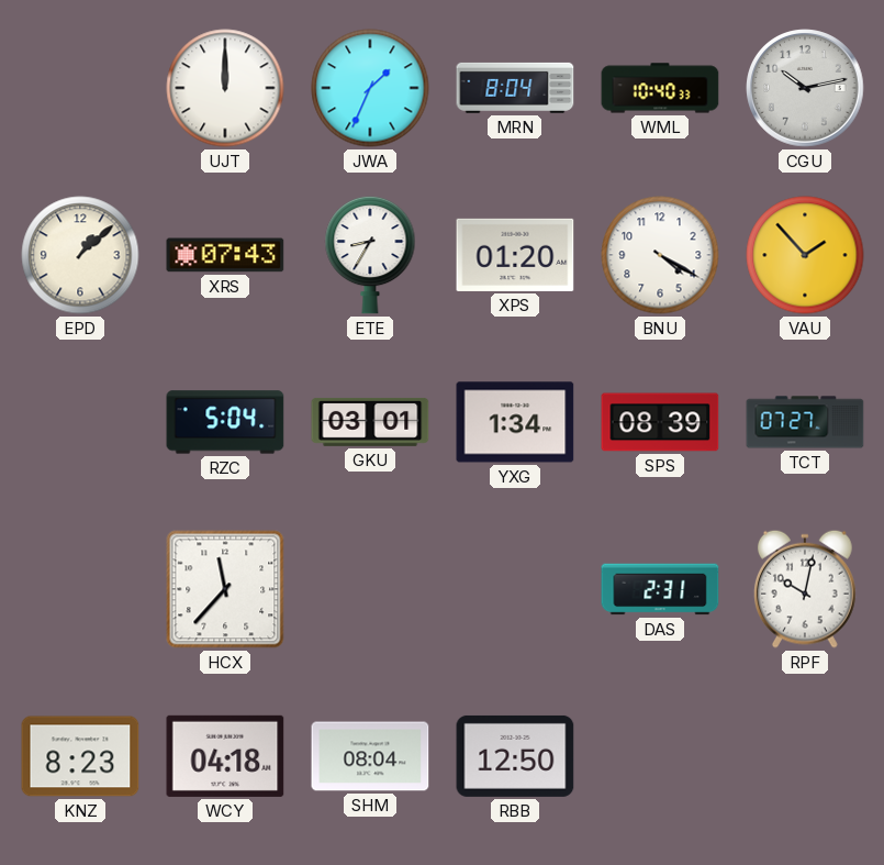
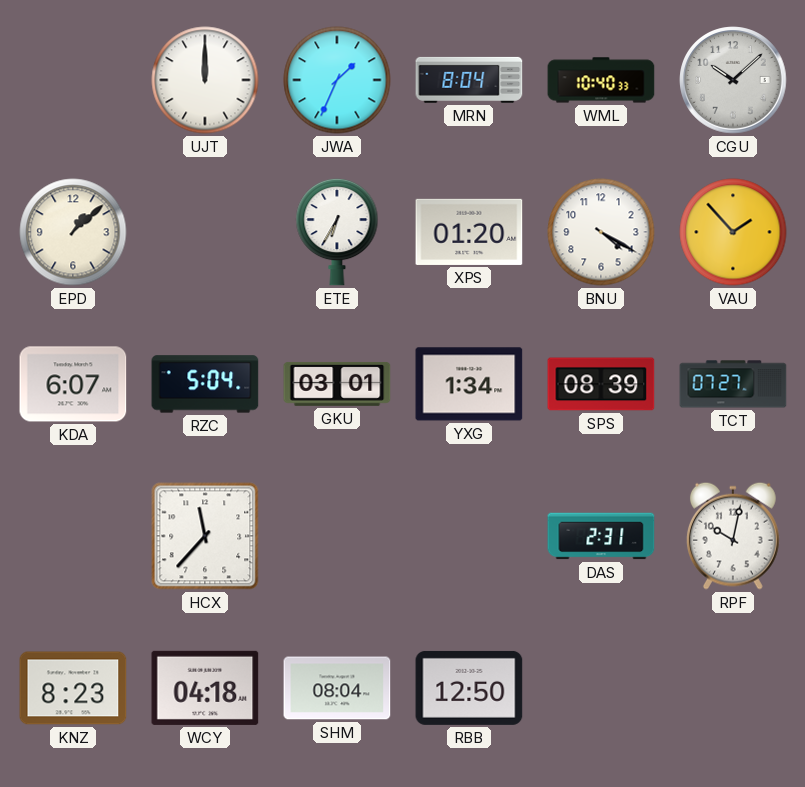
CGU: 10:13 -> 10:08
XRS: 07:43 -> none
ETE: 8:35 -> 6:35
KDA: none -> 6:07
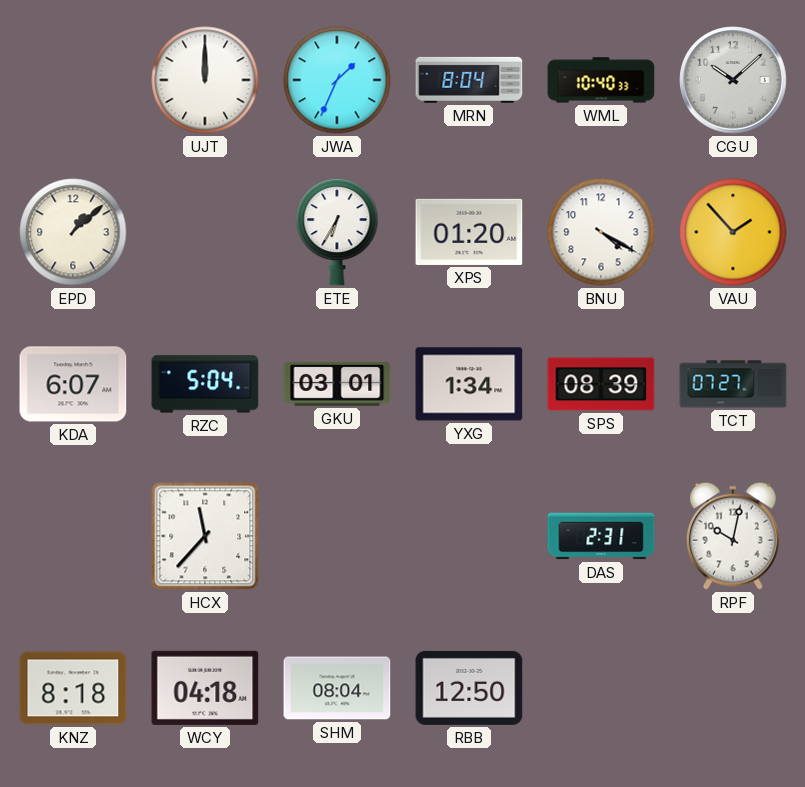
KNZ: 8:23 -> 8:18
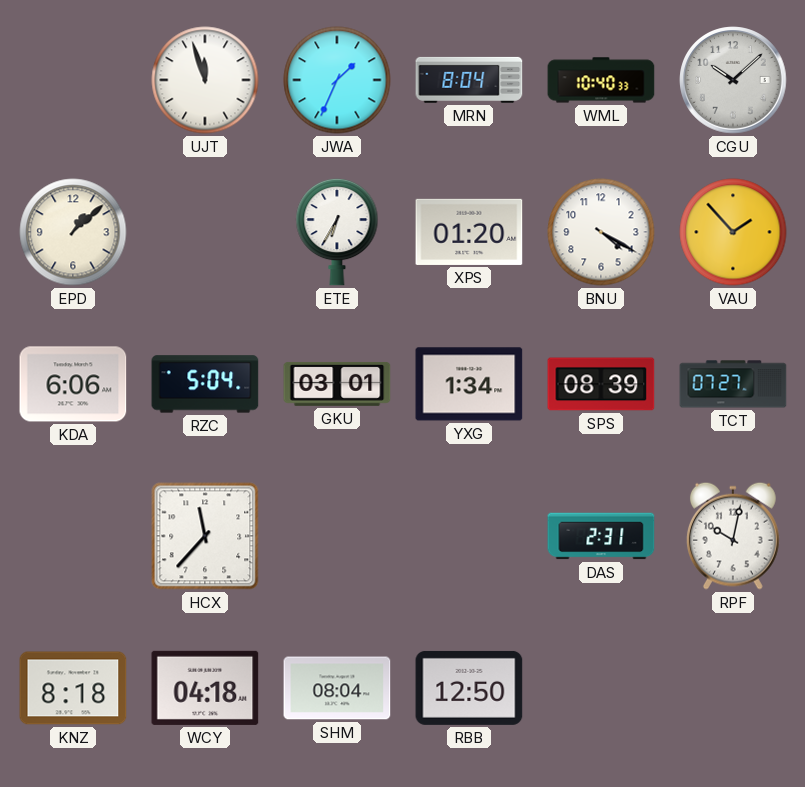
UJT: 12:00 -> 11:57
KDA: 6:07 -> 6:06
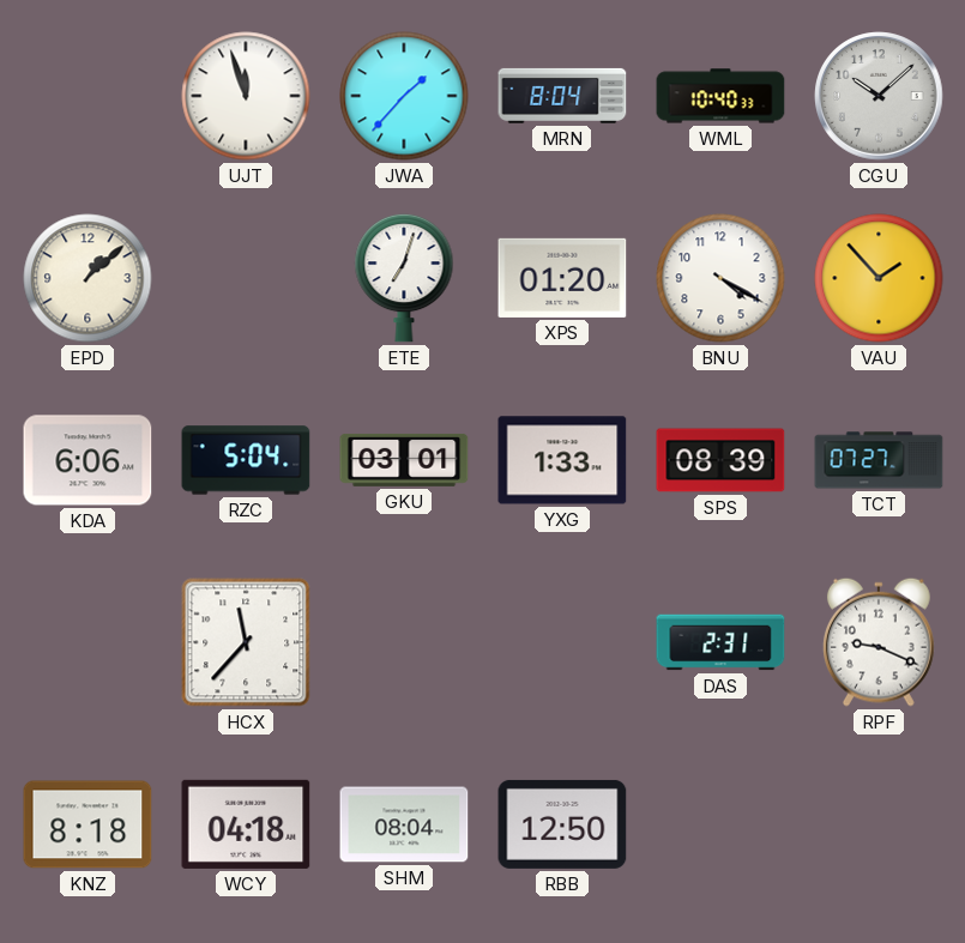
JWA: 1:34 -> 1:37
ETE: 6:35 -> 7:03
YXG: 1:34 -> 1:33
RPF: 10:02 -> 9:19
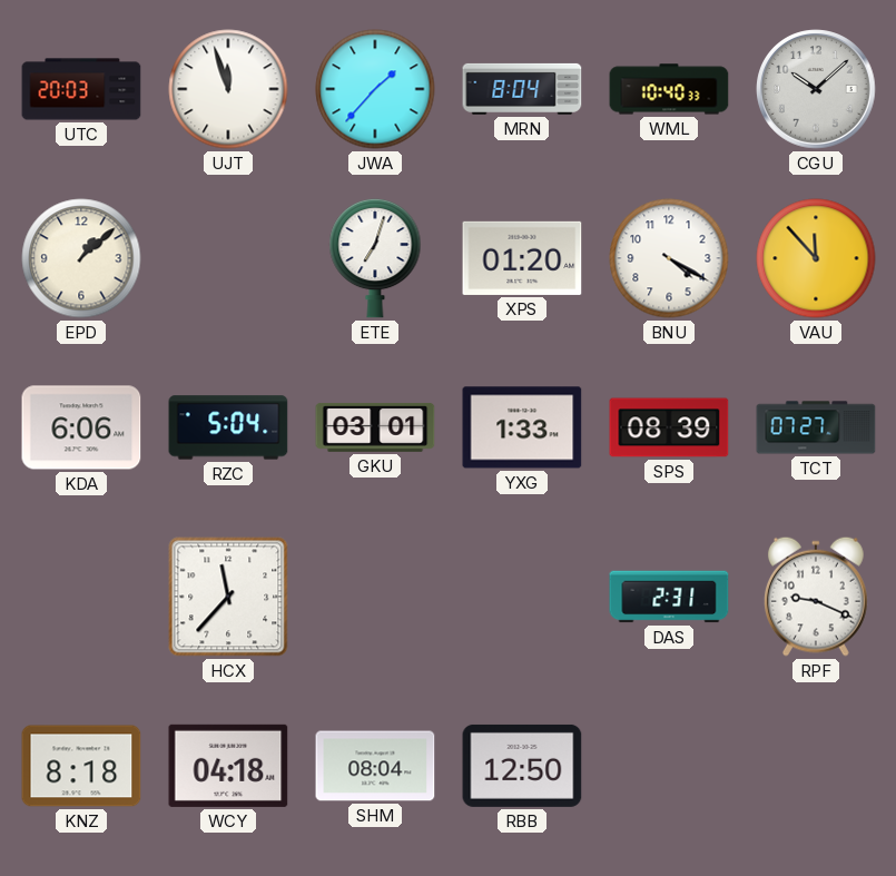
UTC: none -> 20:03
VAU: 1:53 -> 11:53
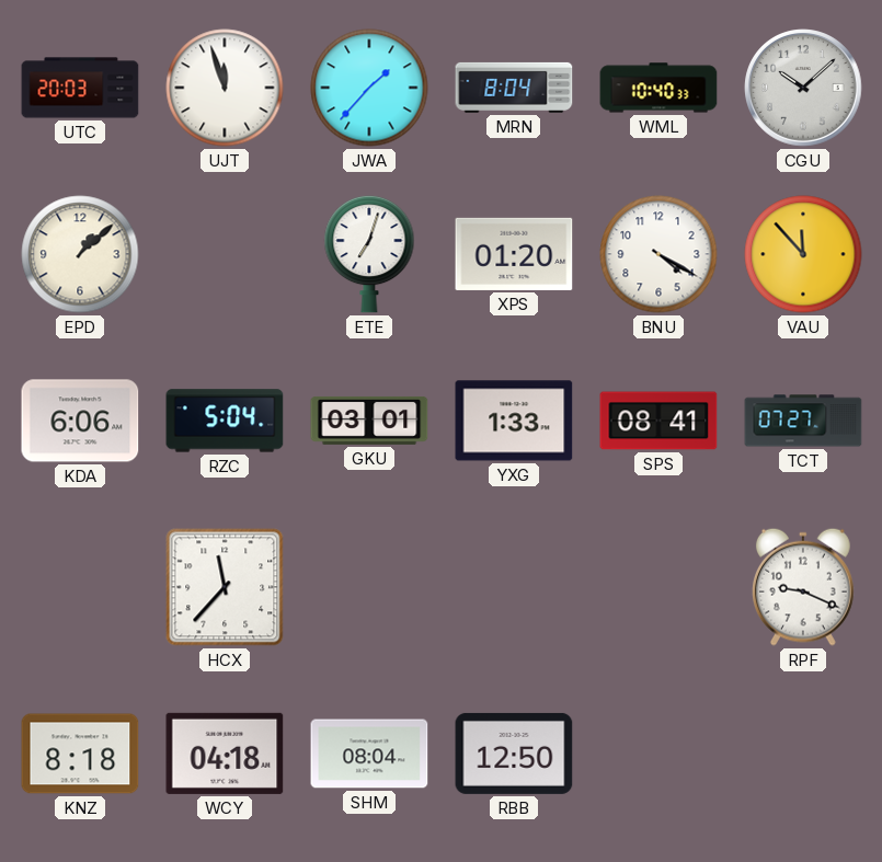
SPS: 08:39 -> 08:41
DAS: 2:31 -> none
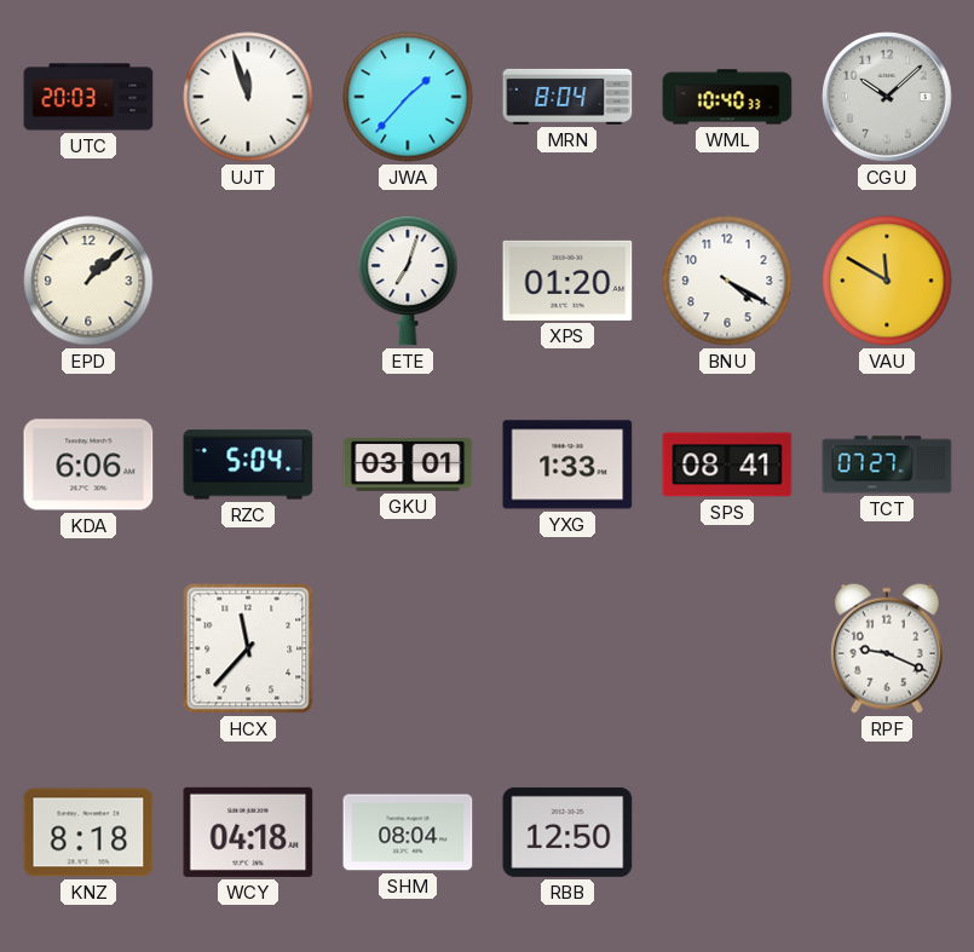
VAU: 11:53 -> 11:50
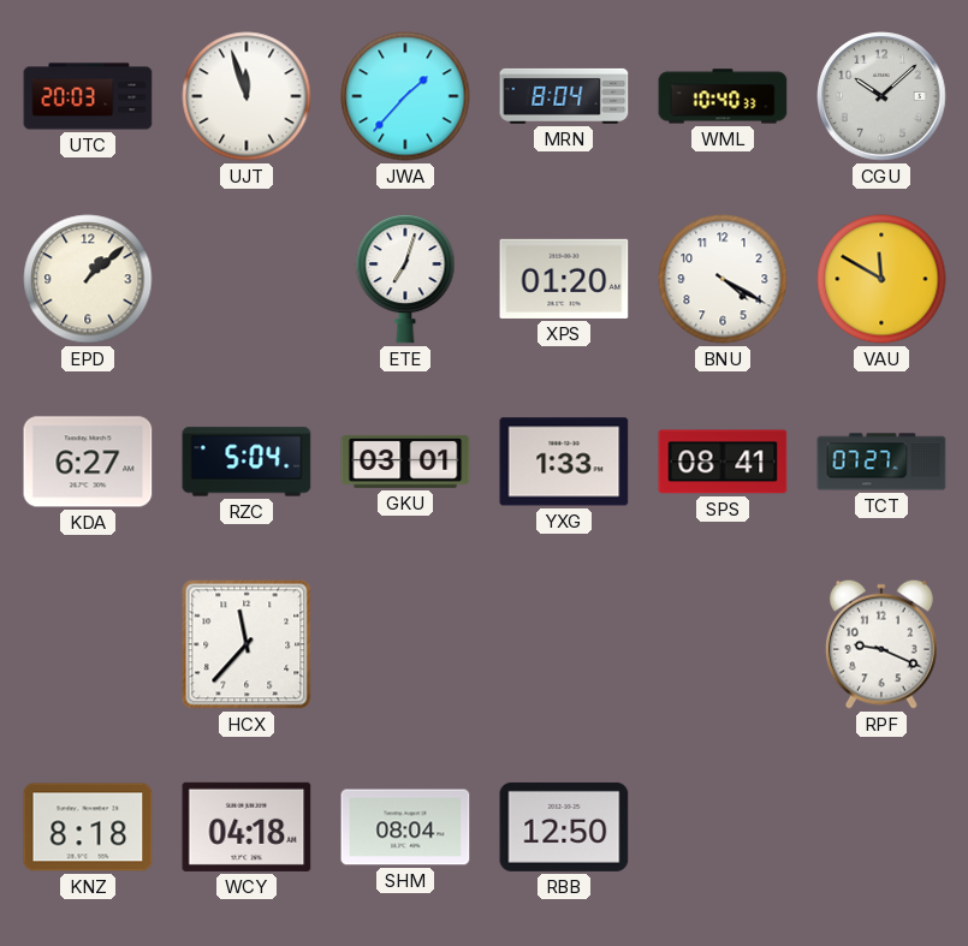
KDA: 6:06 -> 6:27
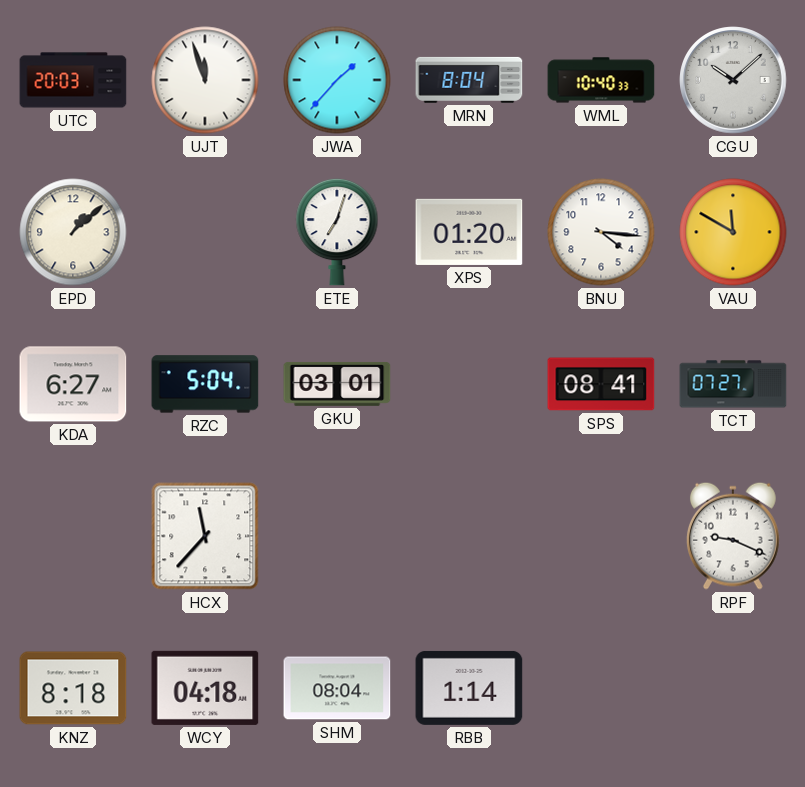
BNU: 4:20 -> 4:16
YXG: 1:33 -> none
RBB: 12:50 -> 1:14
